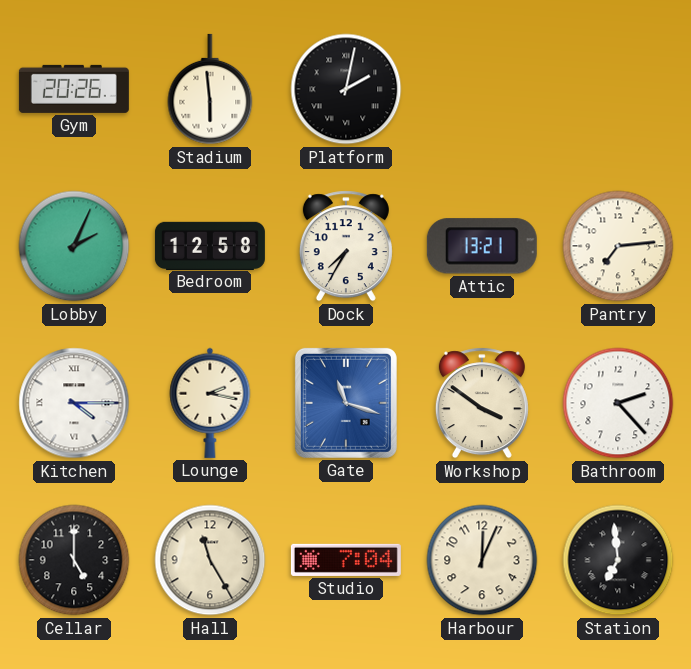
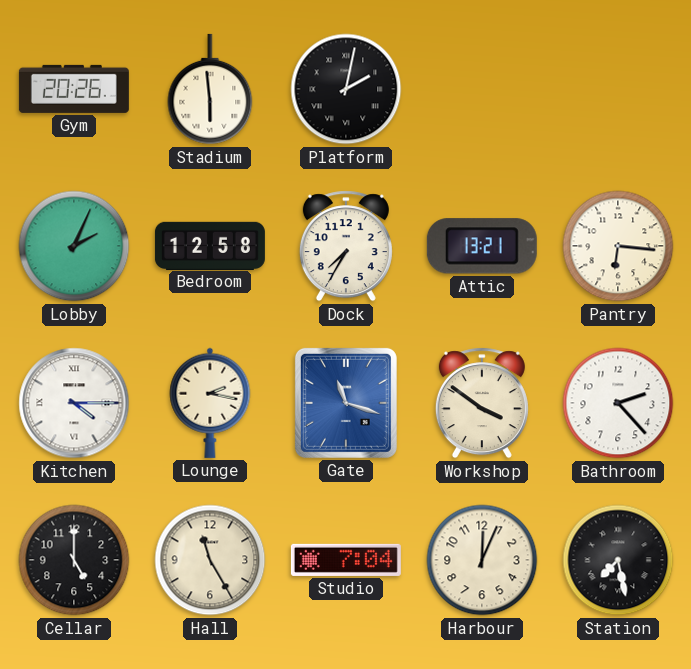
Pantry: 7:14 -> 6:16
Station: 6:59 -> 7:28
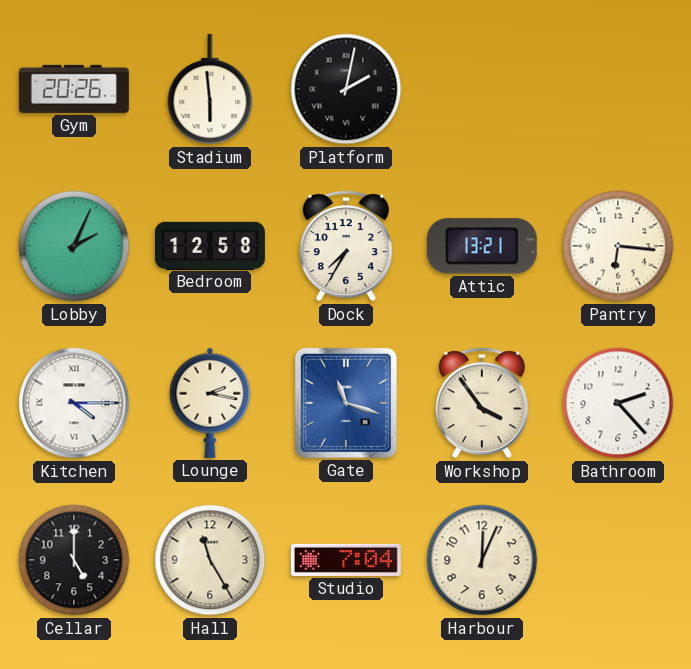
Workshop: 3:51 -> 3:54
Station: 7:28 -> none
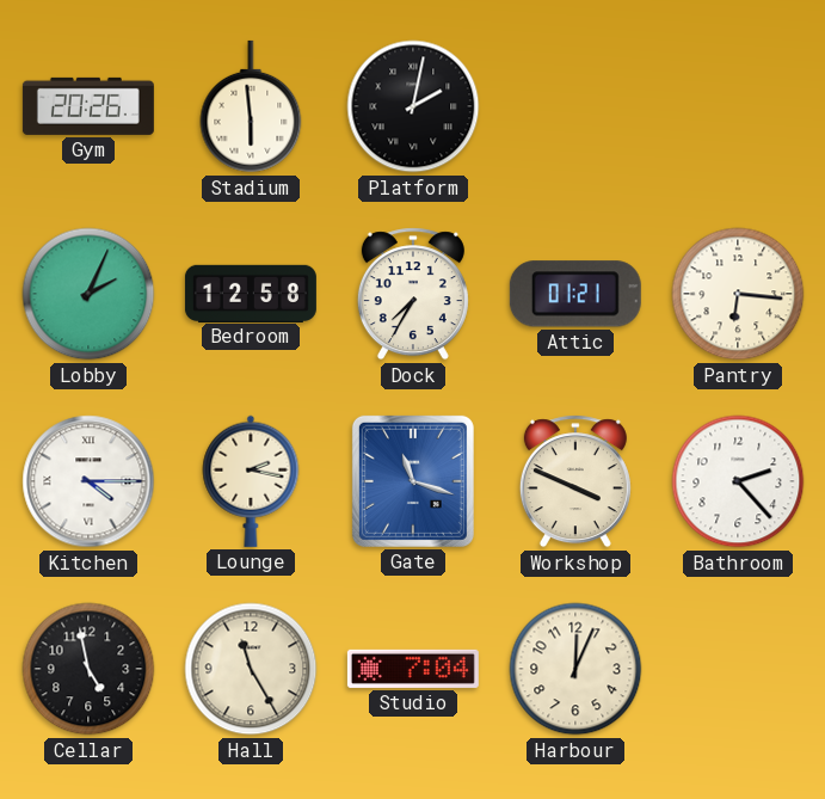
Attic: 13:21 -> 01:21
Workshop: 3:54 -> 3:49
Cellar: 5:00 -> 4:58
